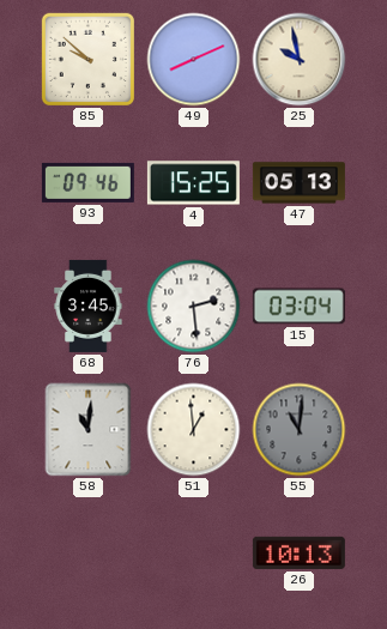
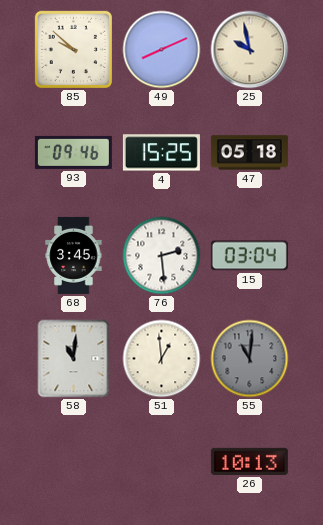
47: 05:13 -> 05:18
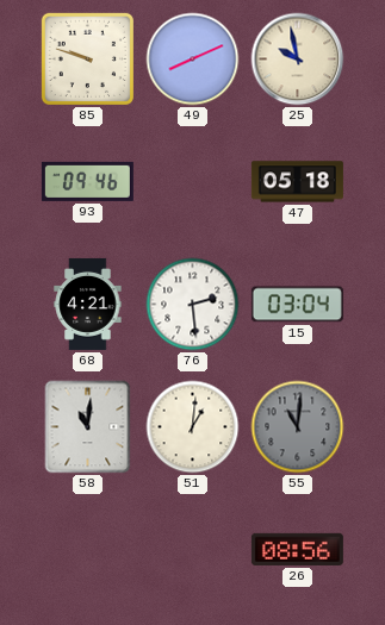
85: 9:52 -> 9:48
4: 15:25 -> none
68: 3:45 -> 4:21
51: 12:59 -> 1:01
26: 10:13 -> 08:56
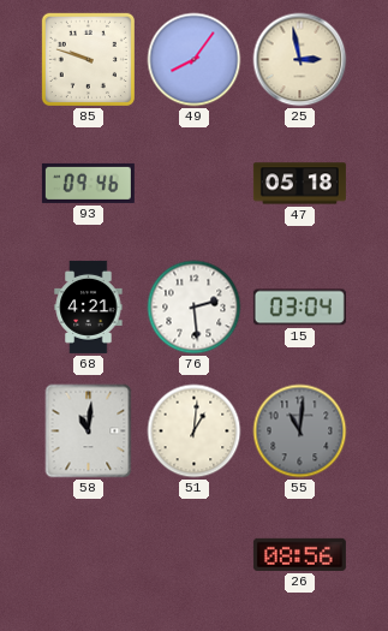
49: 8:11 -> 8:06
25: 9:58 -> 2:58
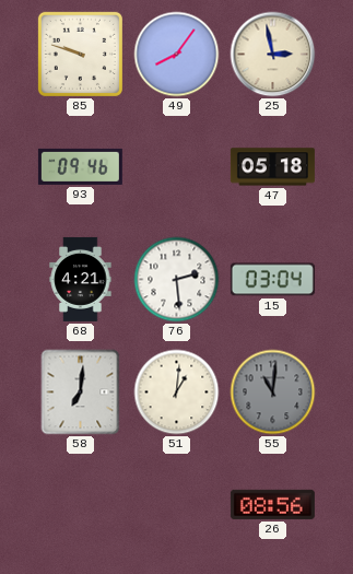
58: 11:01 -> 7:01
